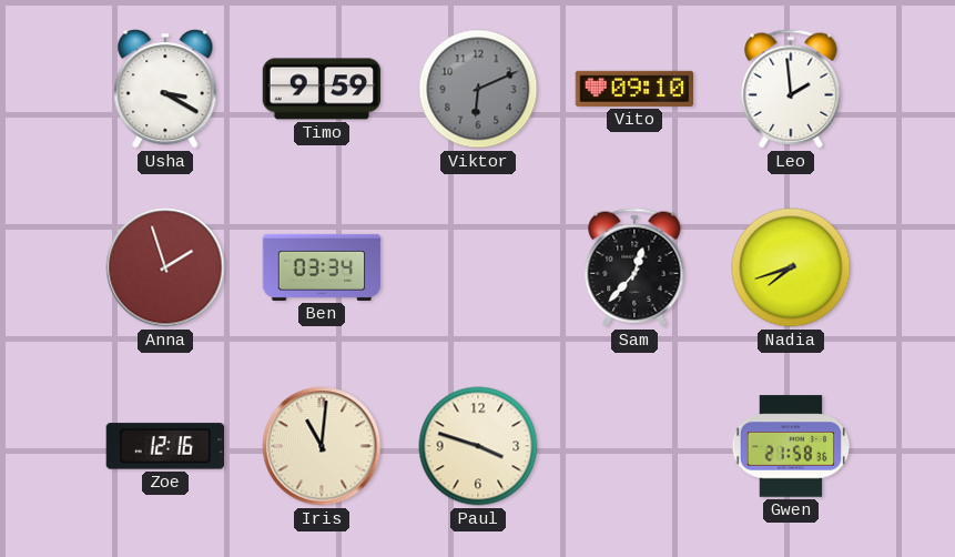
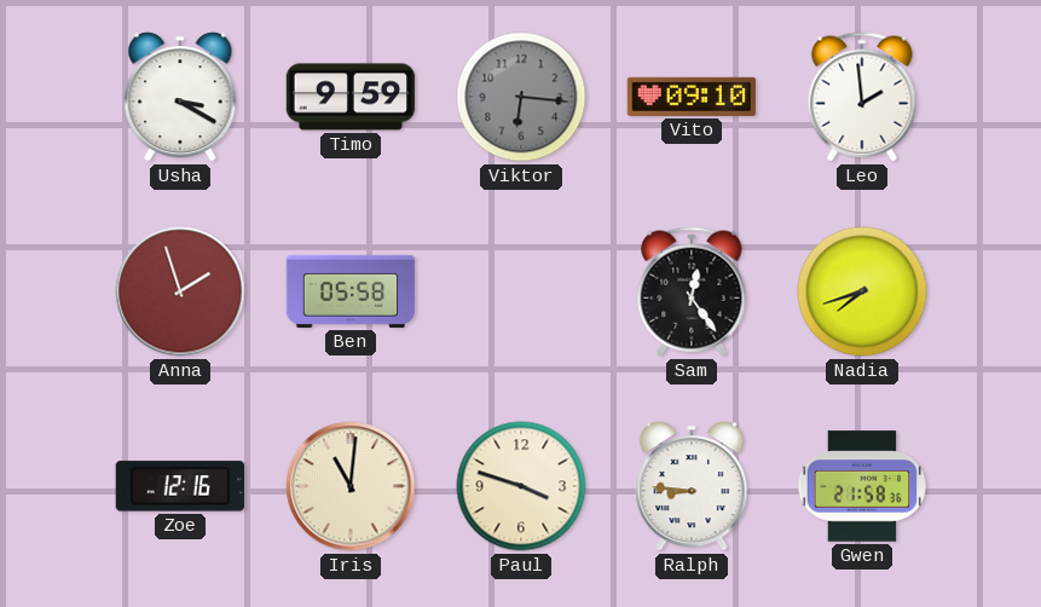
Viktor: 6:11 -> 6:16
Ben: 03:34 -> 05:58
Sam: 12:37 -> 12:24
Ralph: none -> 8:46
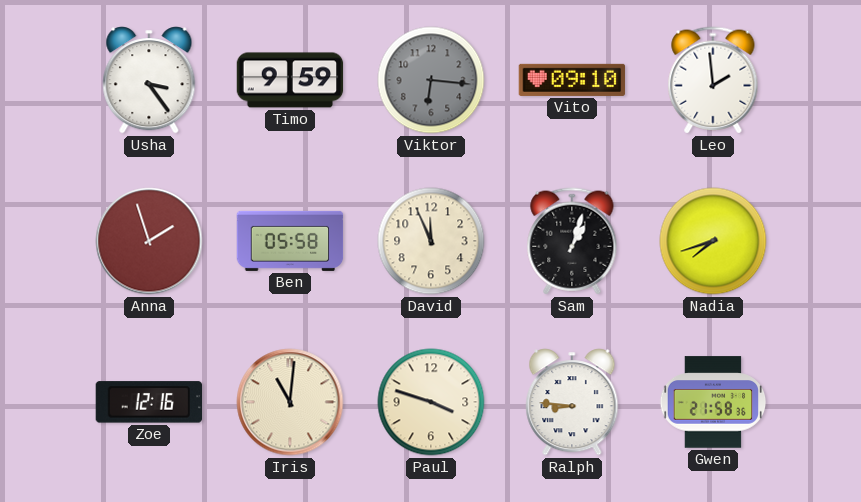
Usha: 3:20 -> 3:24
David: none -> 11:56
Sam: 12:24 -> 1:03
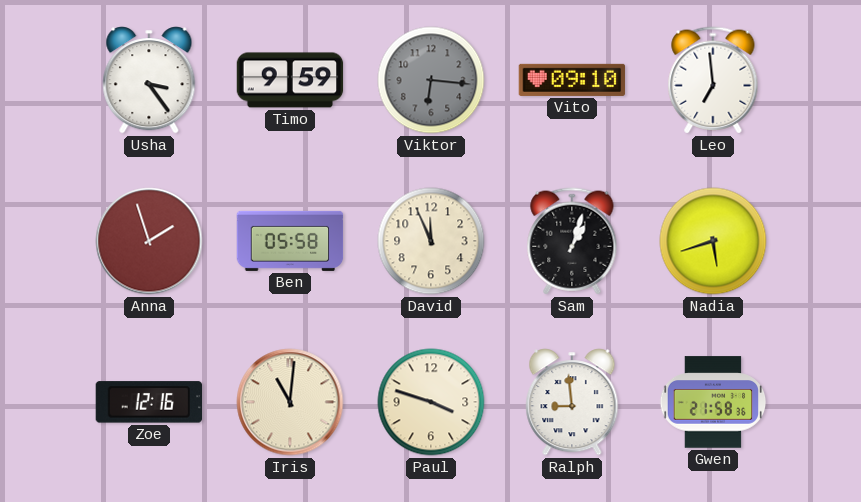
Leo: 1:59 -> 6:59
Nadia: 7:42 -> 5:42
Ralph: 8:46 -> 8:59
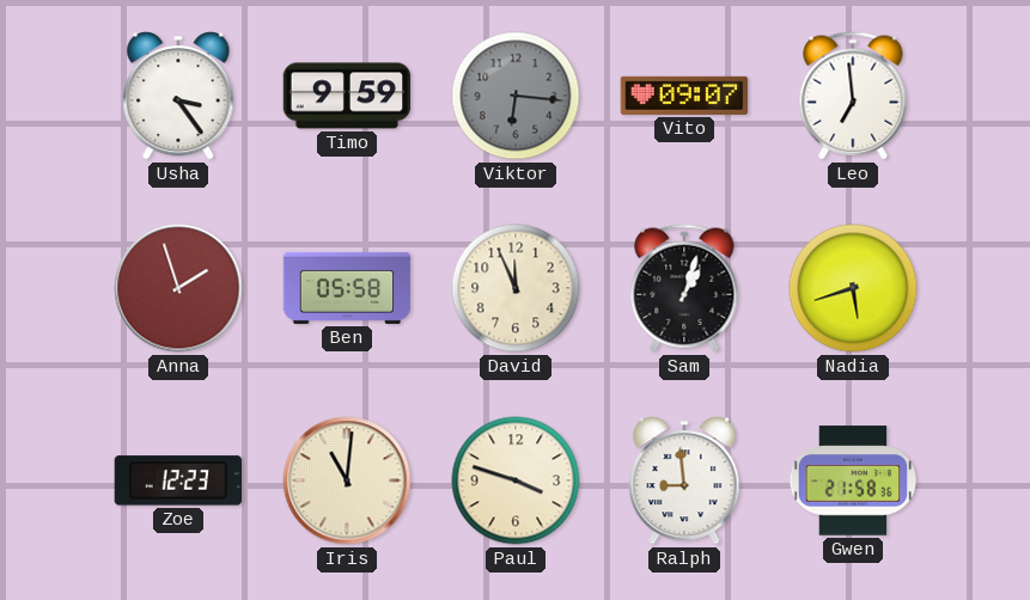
Vito: 09:10 -> 09:07
Zoe: 12:16 -> 12:23
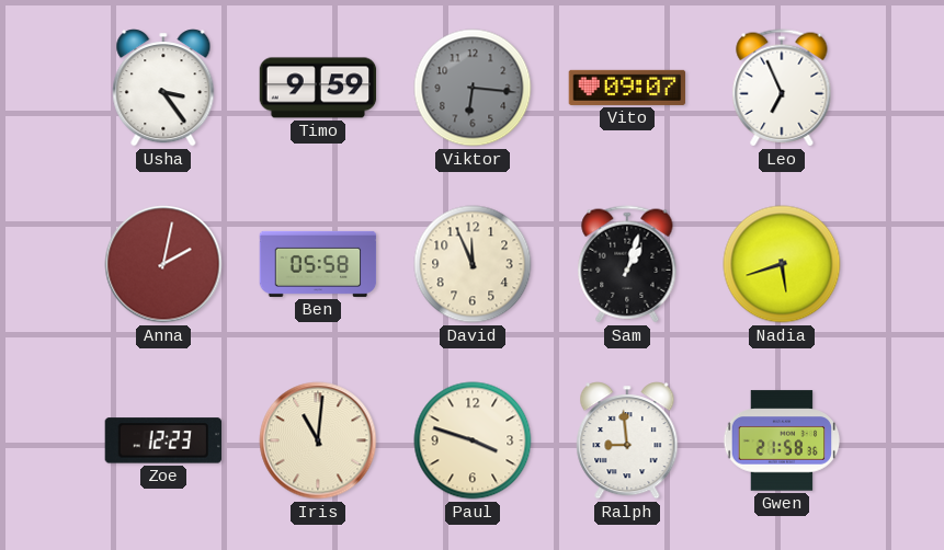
Leo: 6:59 -> 6:56
Anna: 1:57 -> 2:02
